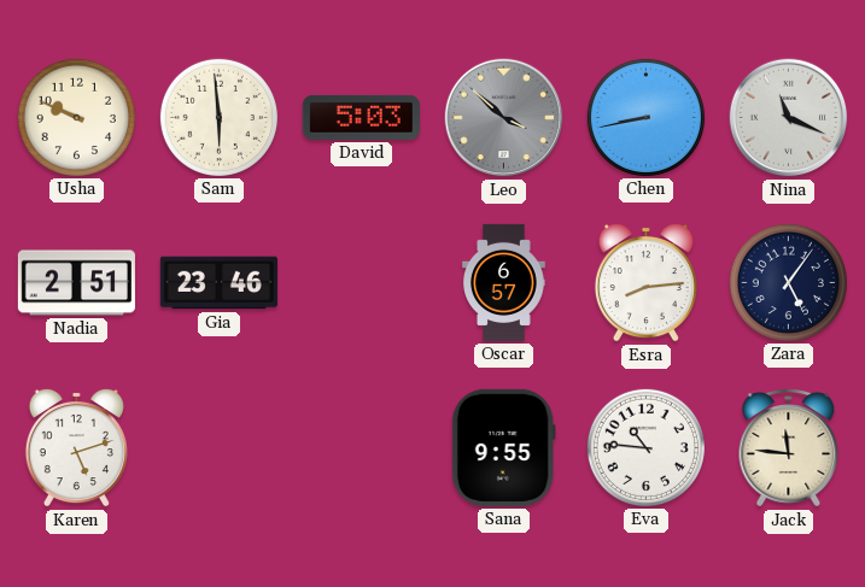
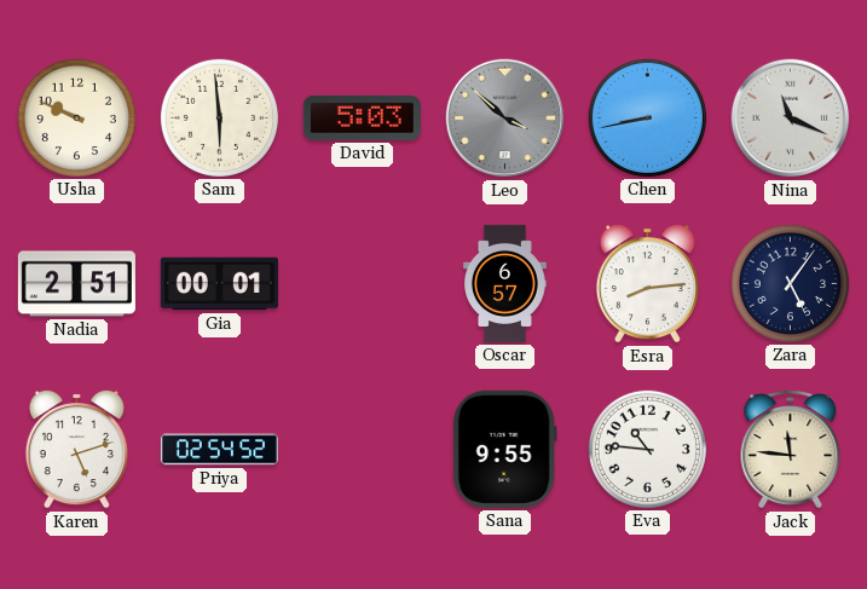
Gia: 23:46 -> 00:01
Priya: none -> 02:54
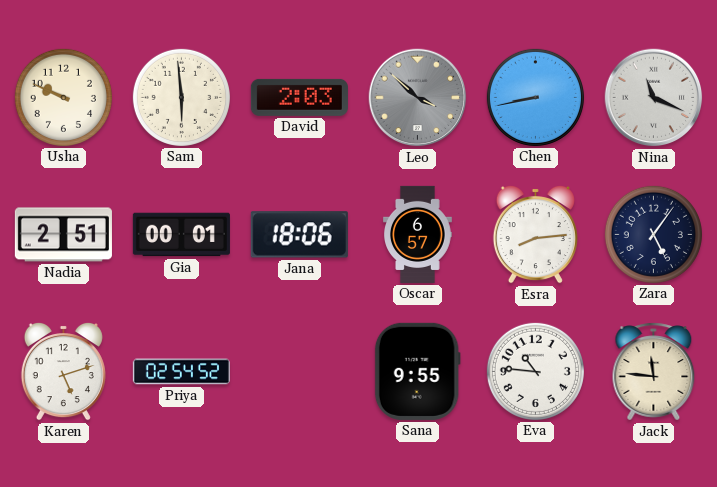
David: 5:03 -> 2:03
Jana: none -> 18:06
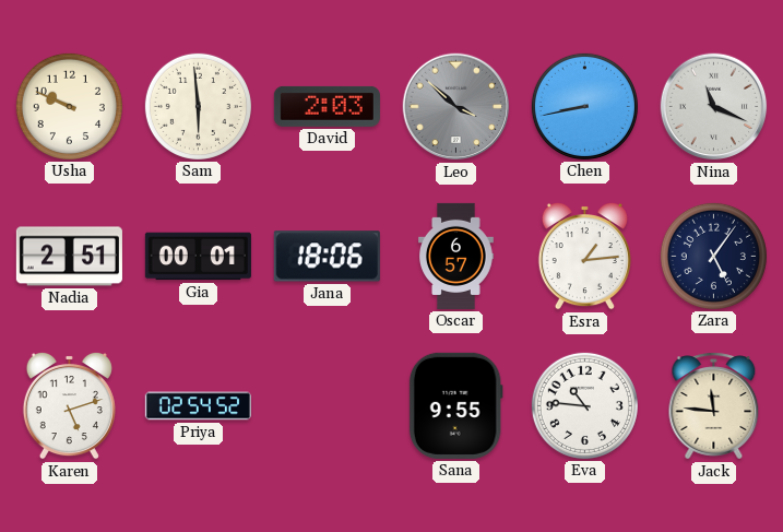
Esra: 8:14 -> 1:14
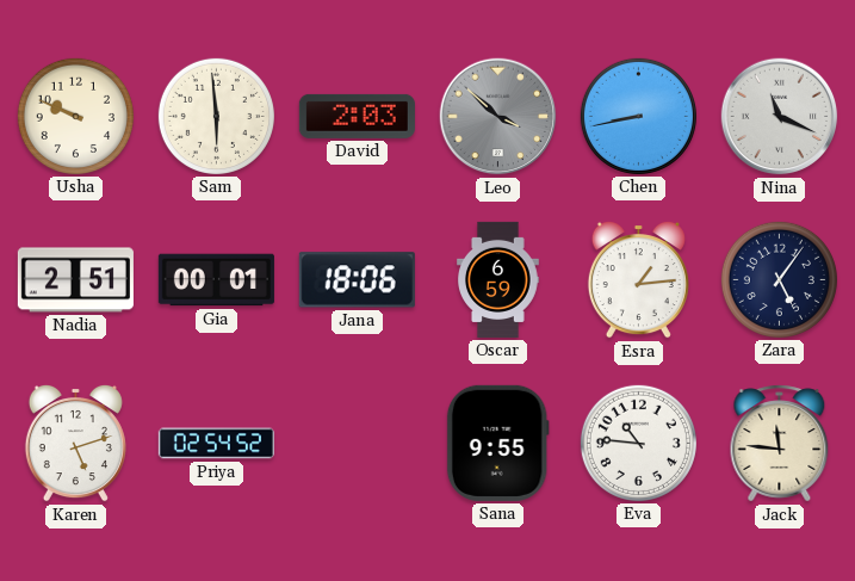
Oscar: 6:57 -> 6:59
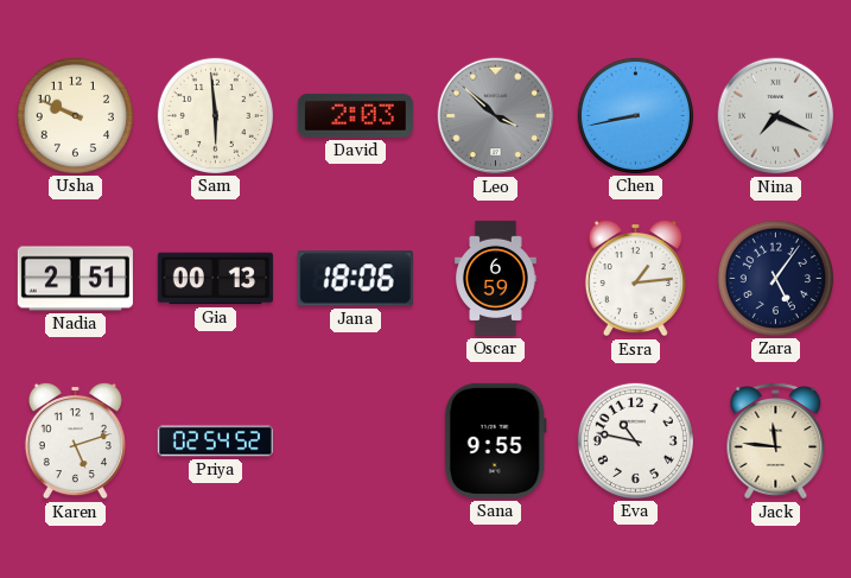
Nina: 11:19 -> 7:19
Gia: 00:01 -> 00:13
Eva: 10:46 -> 10:47
